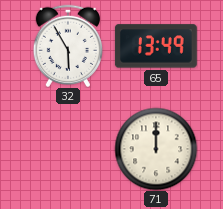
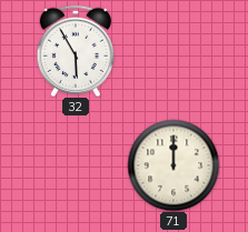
65: 13:49 -> none
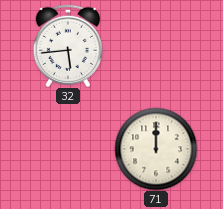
32: 5:55 -> 5:44
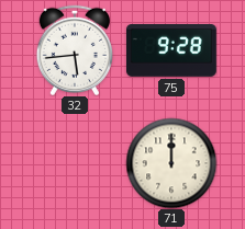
75: none -> 9:28
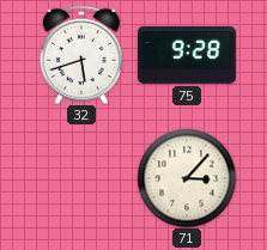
32: 5:44 -> 5:42
71: 12:00 -> 3:07
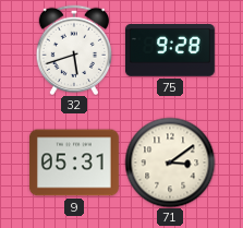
9: none -> 05:31
71: 3:07 -> 3:09
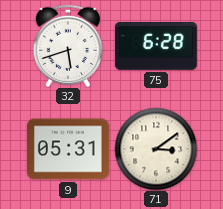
75: 9:28 -> 6:28
